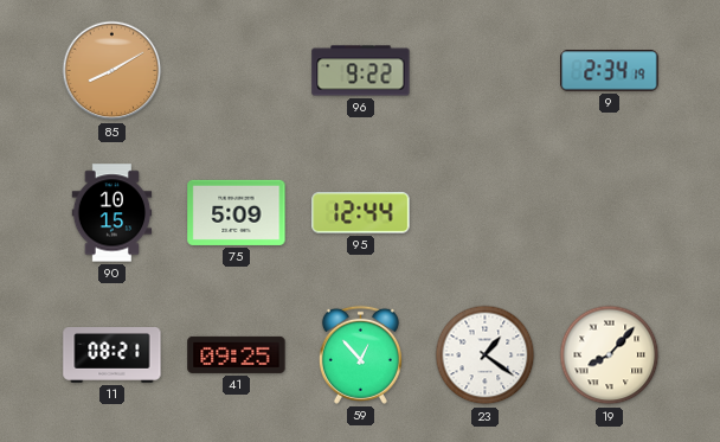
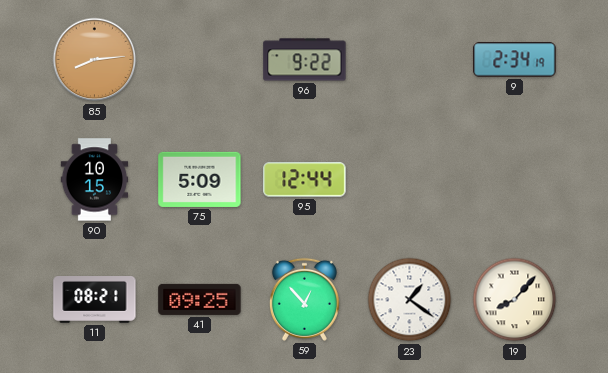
85: 8:10 -> 8:14
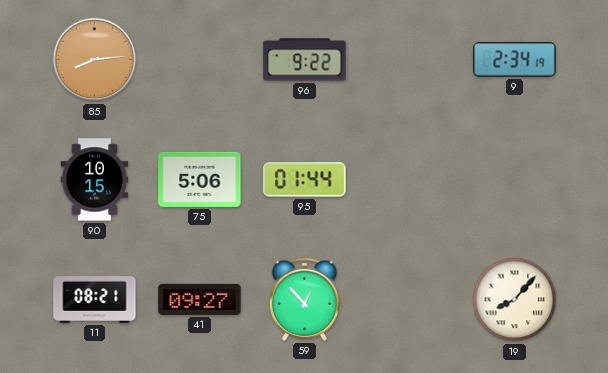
75: 5:09 -> 5:06
95: 12:44 -> 01:44
41: 09:25 -> 09:27
23: 1:21 -> none
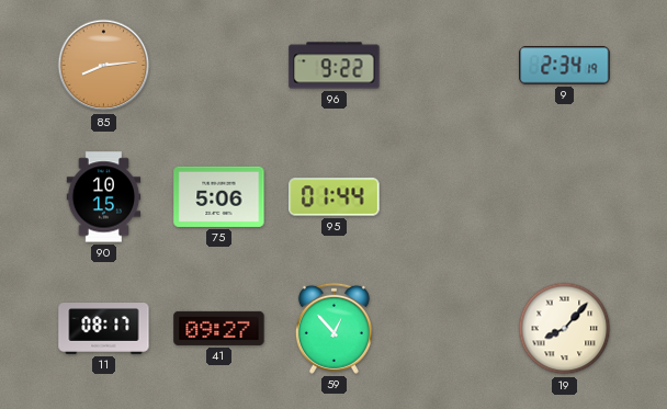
11: 08:21 -> 08:17
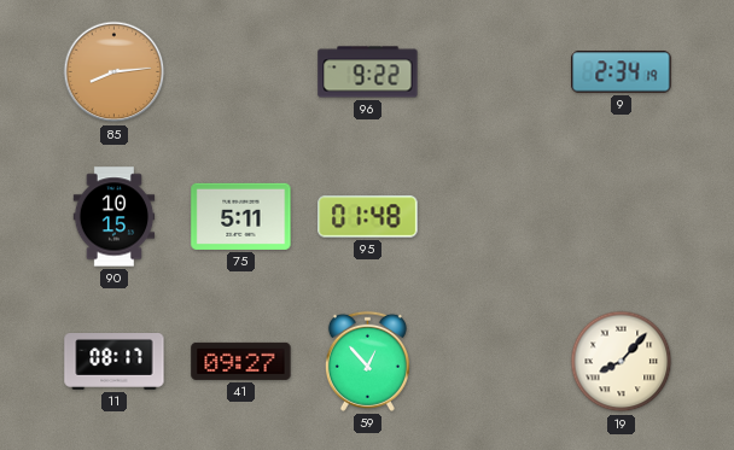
75: 5:06 -> 5:11
95: 01:44 -> 01:48
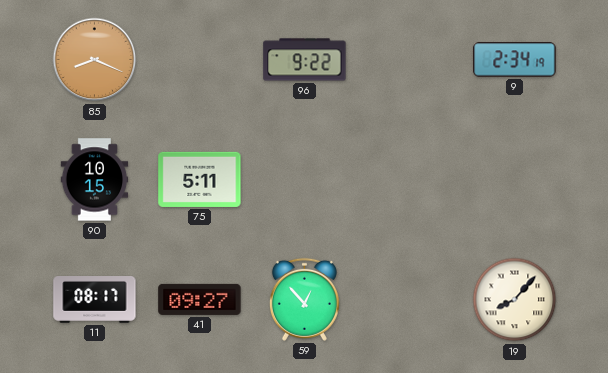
85: 8:14 -> 8:19
95: 01:48 -> none
